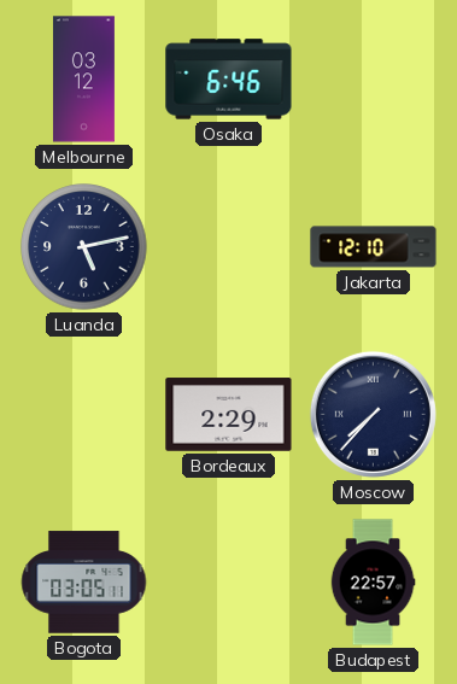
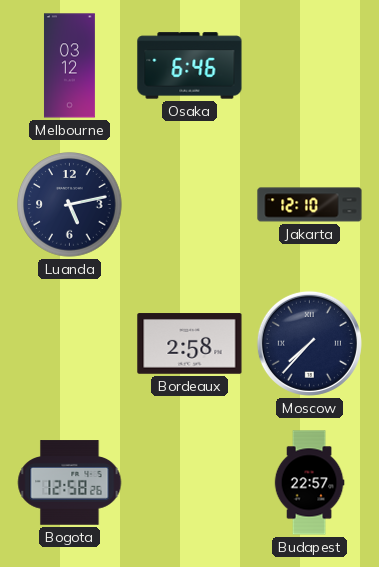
Bordeaux: 2:29 -> 2:58
Bogota: 03:05 -> 12:58
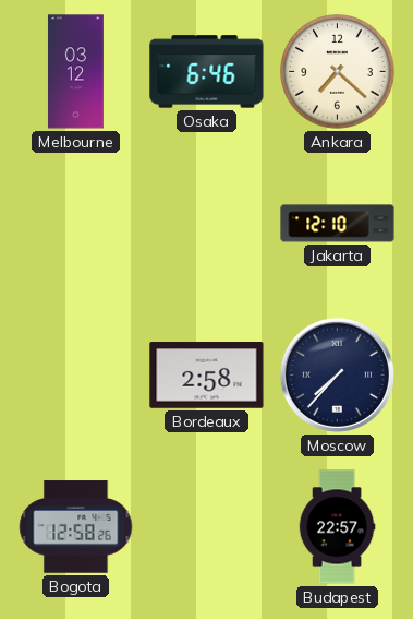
Ankara: none -> 7:22
Luanda: 5:13 -> none
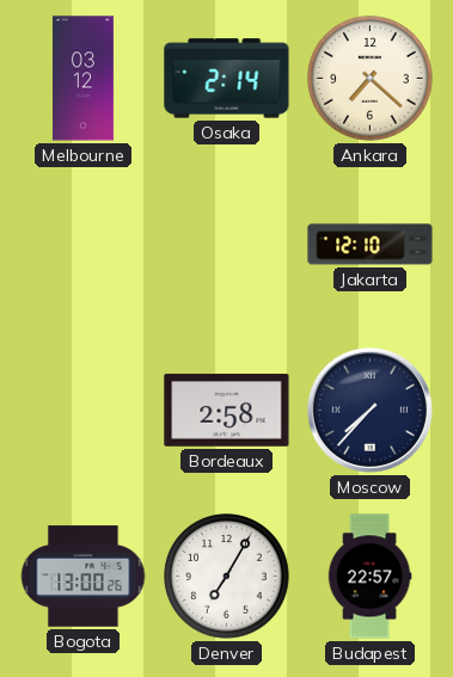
Osaka: 6:46 -> 2:14
Bogota: 12:58 -> 13:00
Denver: none -> 7:05
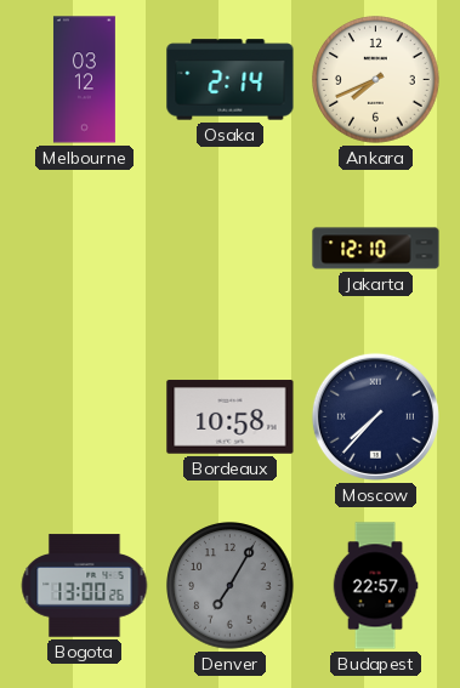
Ankara: 7:22 -> 7:41
Bordeaux: 2:58 -> 10:58
Denver dial: white -> grey
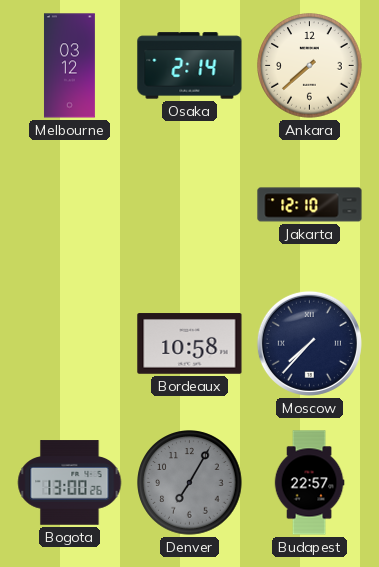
Ankara: 7:41 -> 7:38
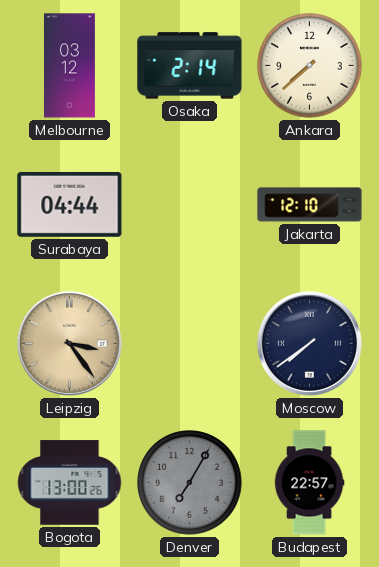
Surabaya: none -> 04:44
Leipzig: none -> 3:24
Bordeaux: 10:58 -> none
Moscow: 7:37 -> 7:39
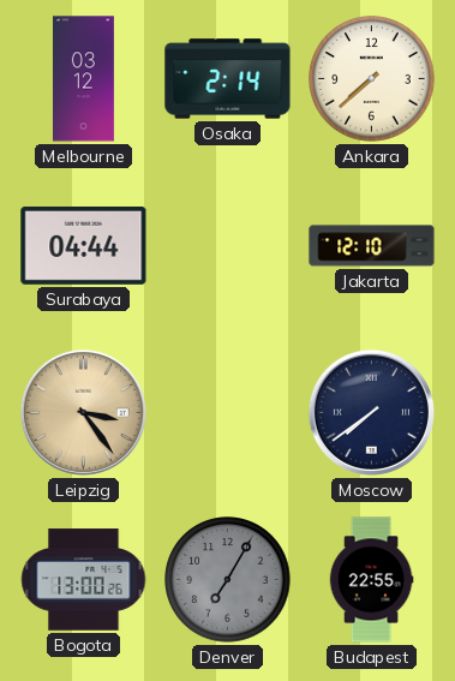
Budapest: 22:57 -> 22:55
